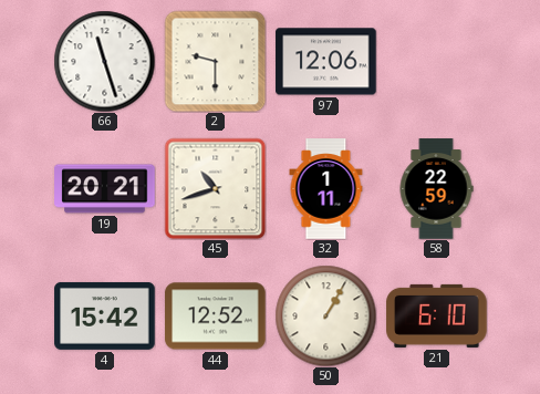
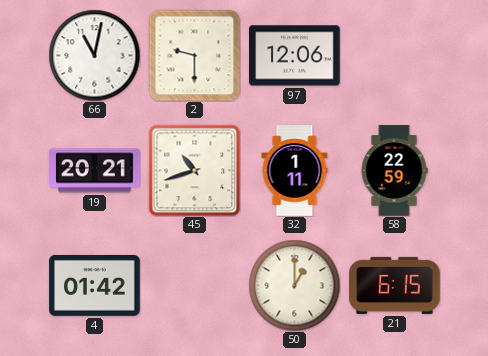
66: 11:27 -> 11:02
4: 15:42 -> 01:42
44: 12:52 -> none
50: 1:05 -> 1:00
21: 6:10 -> 6:15
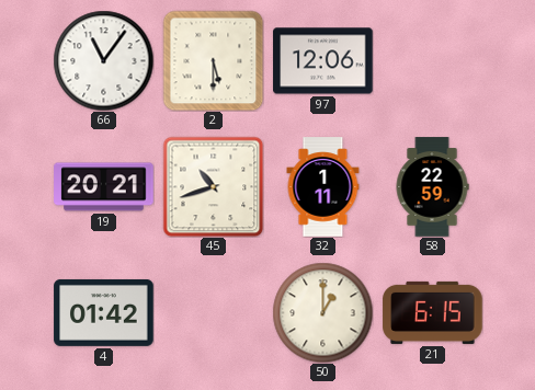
66: 11:02 -> 11:06
2: 9:30 -> 5:30
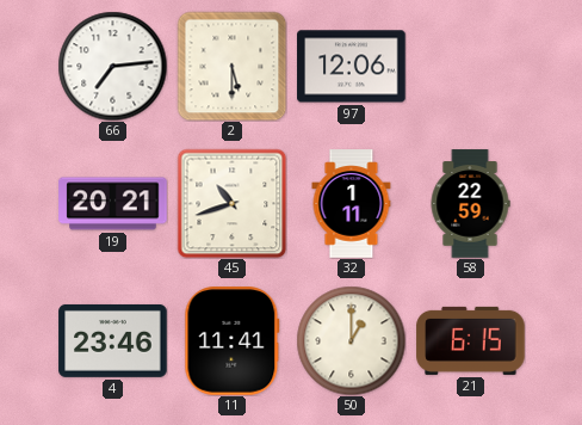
66: 11:06 -> 7:14
4: 01:42 -> 23:46
11: none -> 11:41
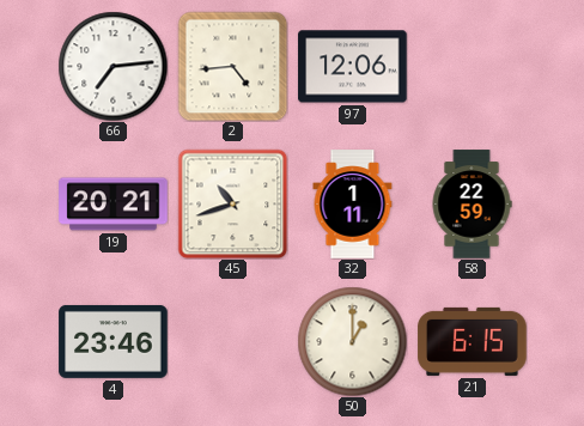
2: 5:30 -> 4:44
11: 11:41 -> none
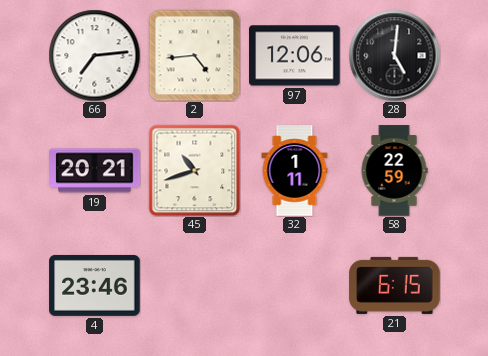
28: none -> 5:01
50: 1:00 -> none
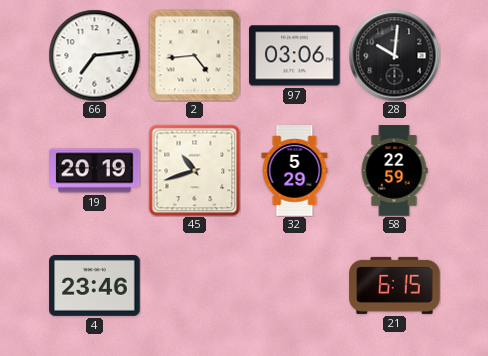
97: 12:06 -> 03:06
28: 5:01 -> 10:01
19: 20:21 -> 20:19
32: 1:11 -> 5:29
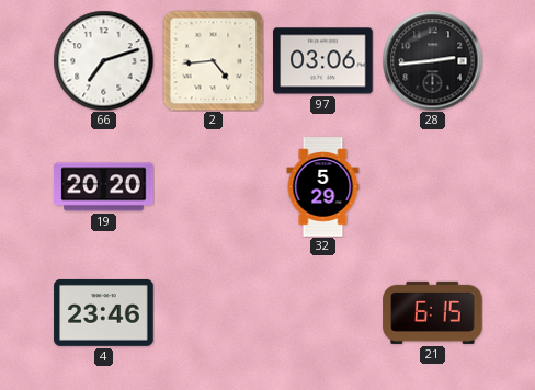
66: 7:14 -> 7:12
28: 10:01 -> 2:44
19: 20:19 -> 20:20
45: 10:42 -> none
58: 22:59 -> none
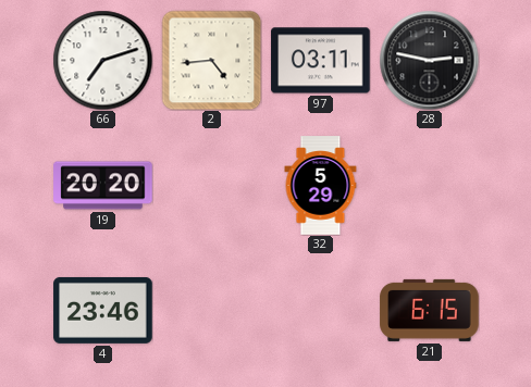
97: 03:06 -> 03:11
28: 2:44 -> 2:47
